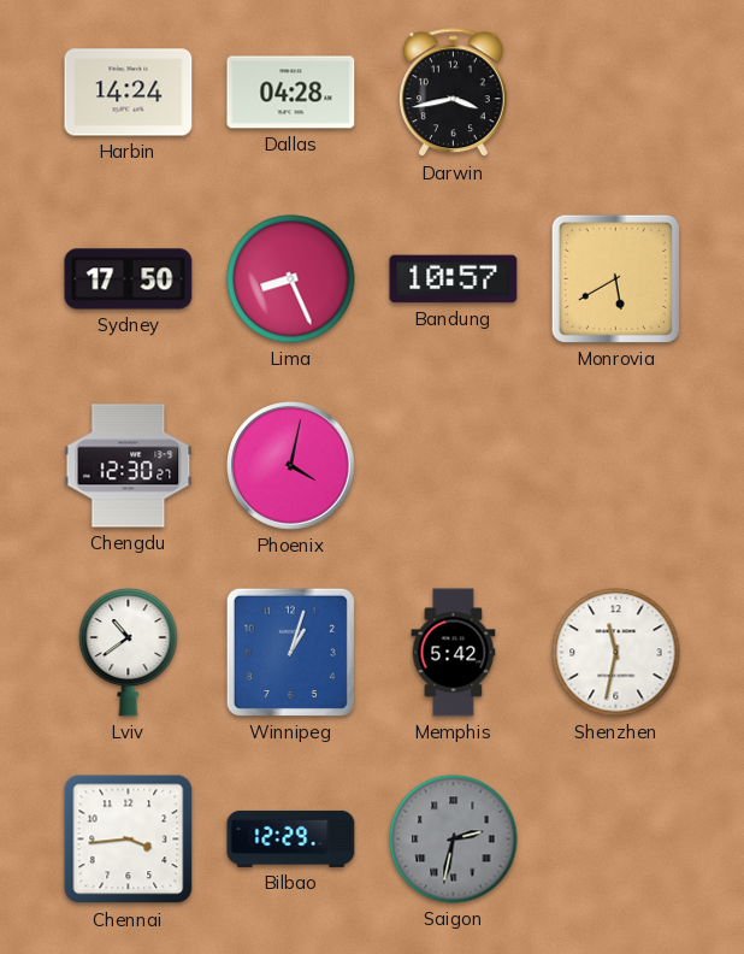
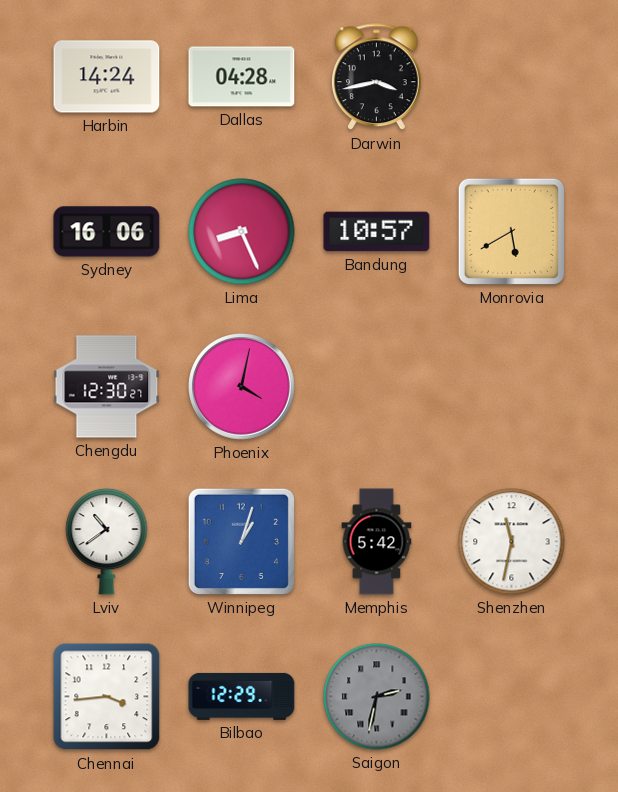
Sydney: 17:50 -> 16:06
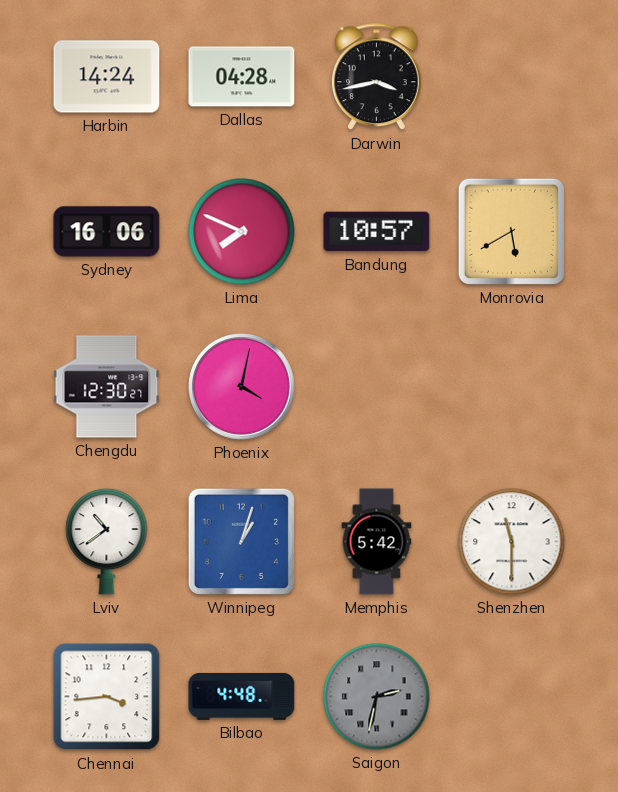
Lima: 8:26 -> 7:49
Shenzhen: 11:32 -> 11:30
Bilbao: 12:29 -> 4:48
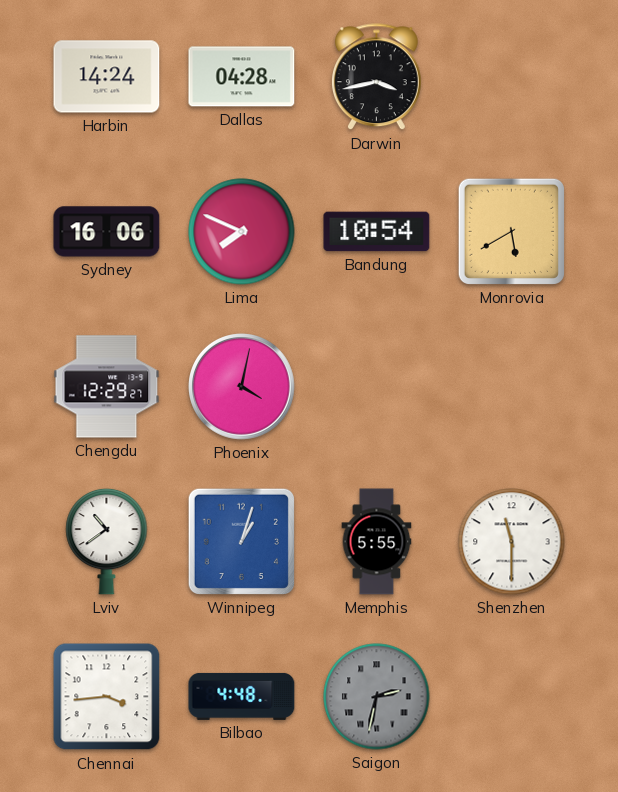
Bandung: 10:57 -> 10:54
Chengdu: 12:30 -> 12:29
Memphis: 5:42 -> 5:55
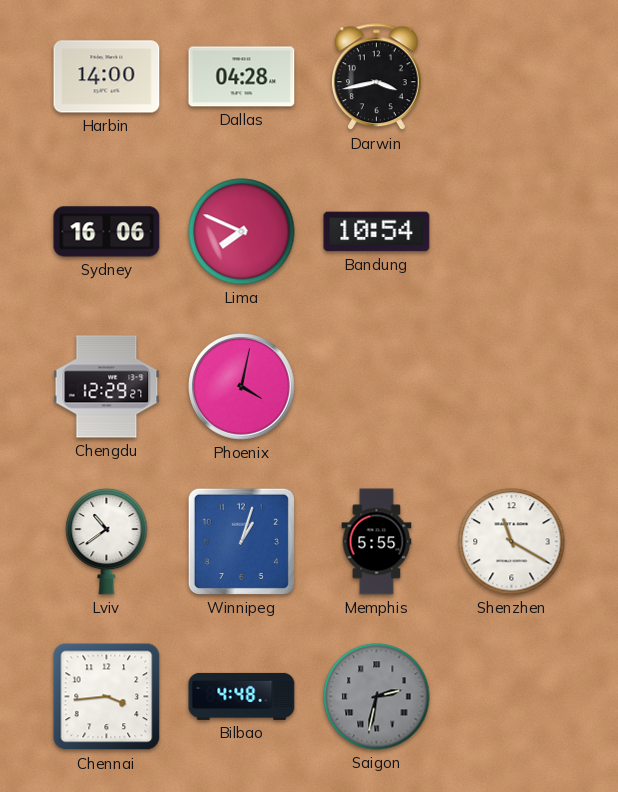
Harbin: 14:24 -> 14:00
Monrovia: 5:40 -> none
Shenzhen: 11:30 -> 11:20
